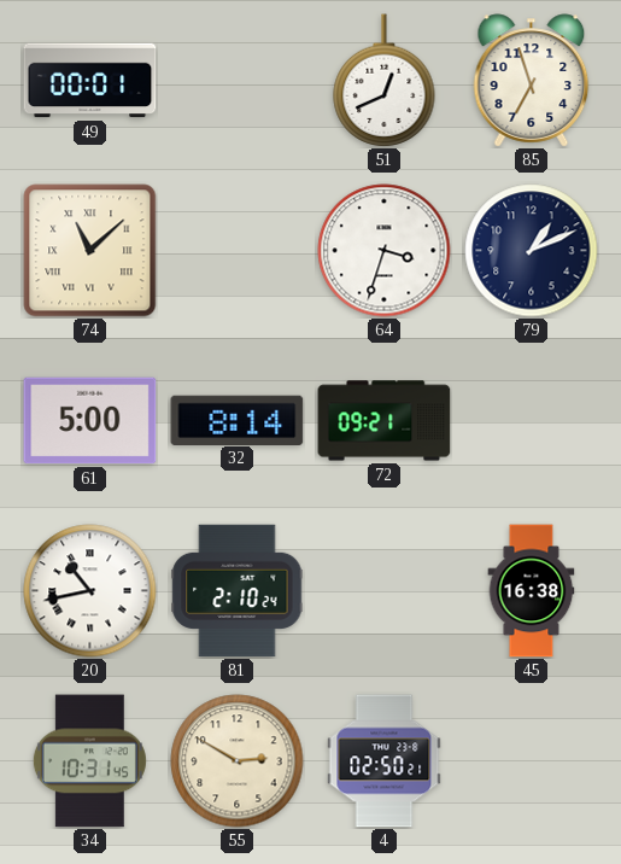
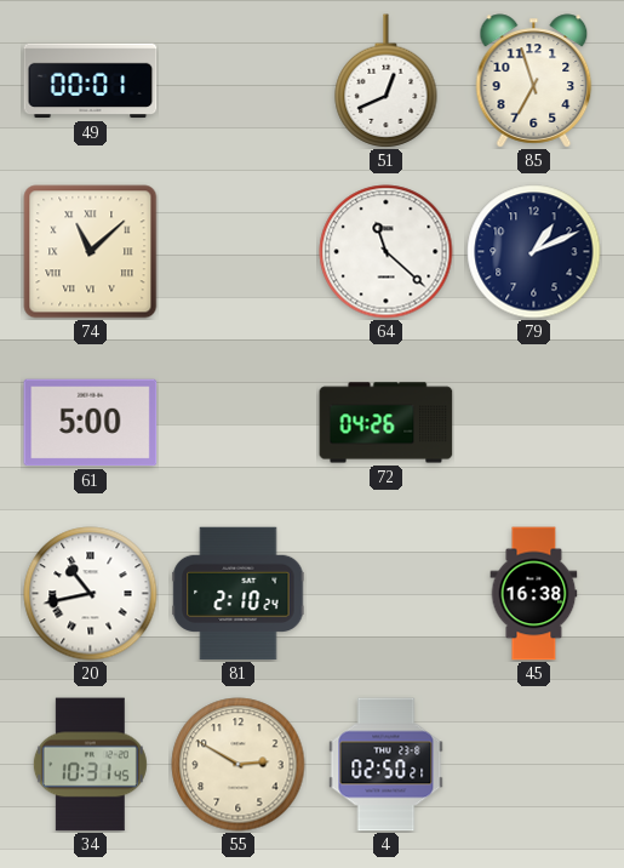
64: 3:33 -> 11:22
32: 8:14 -> none
72: 09:21 -> 04:26
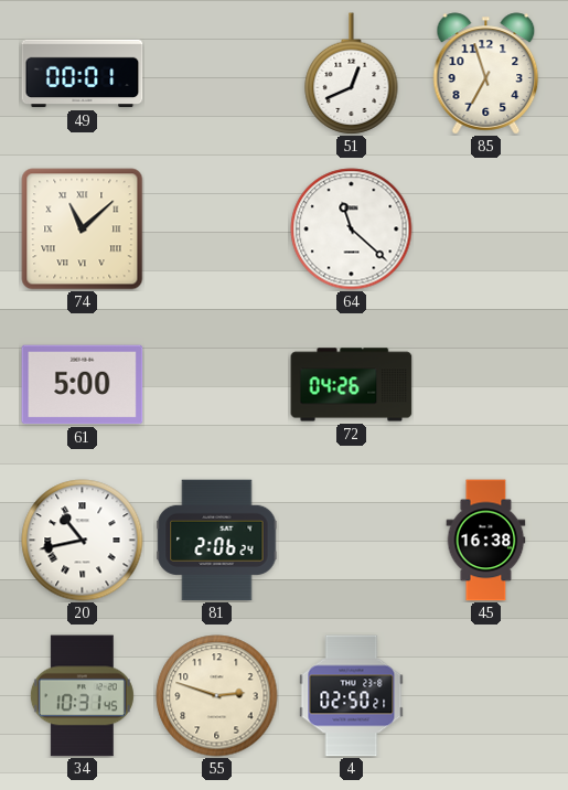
79: 1:11 -> none
81: 2:10 -> 2:06
55: 2:50 -> 2:48
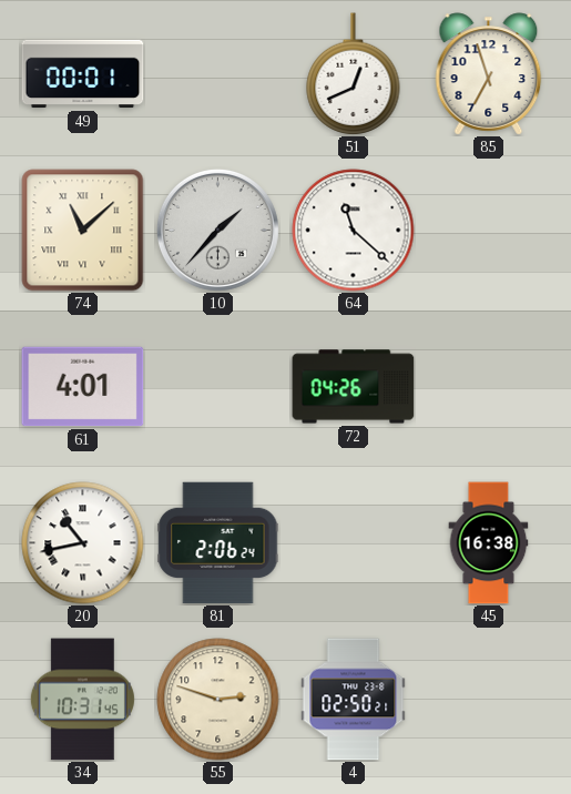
10: none -> 1:37
61: 5:00 -> 4:01
